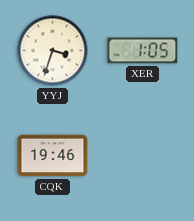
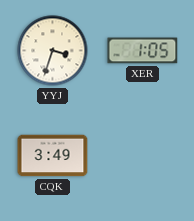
CQK: 19:46 -> 3:49
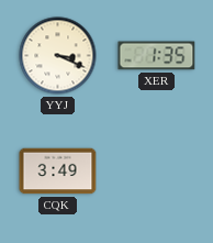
YYJ: 3:33 -> 3:19
XER: 1:05 -> 1:35
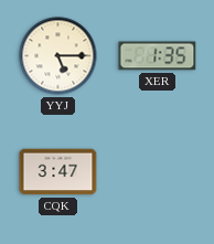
YYJ: 3:19 -> 5:15
CQK: 3:49 -> 3:47
